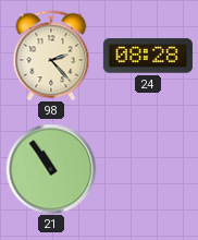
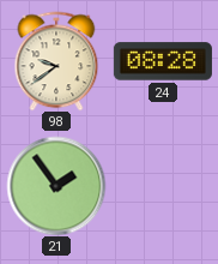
98: 2:23 -> 9:39
21: 10:54 -> 1:54
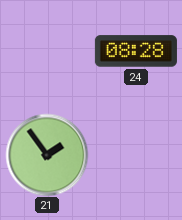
98: 9:39 -> none
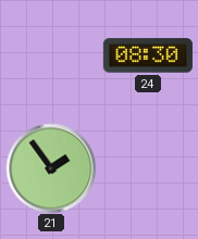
24: 08:28 -> 08:30
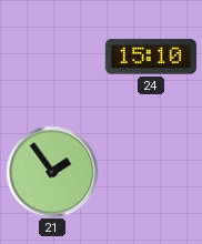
24: 08:30 -> 15:10
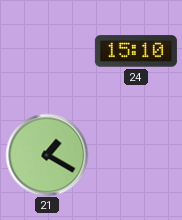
21: 1:54 -> 1:20
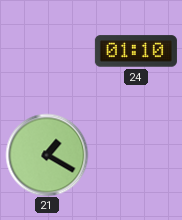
24: 15:10 -> 01:10
